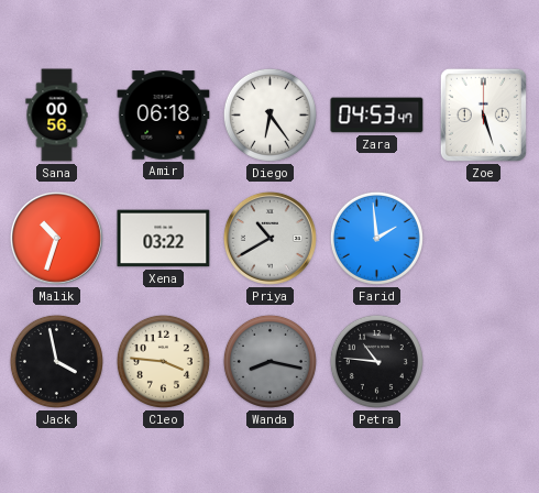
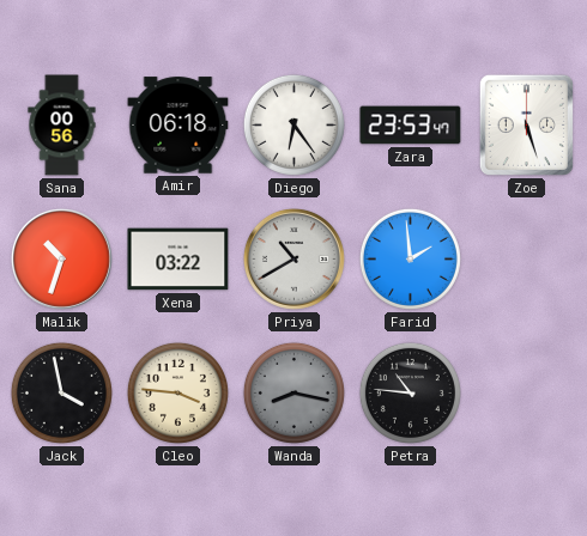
Zara: 04:53 -> 23:53
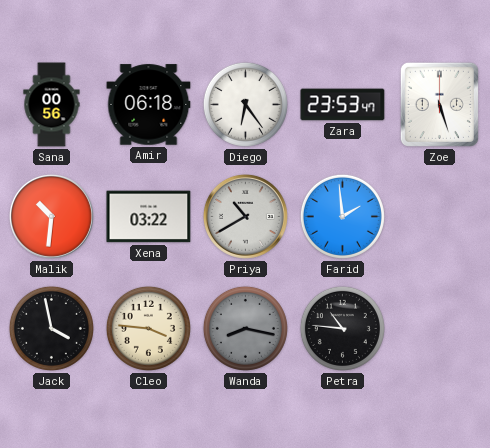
Malik: 10:33 -> 10:31
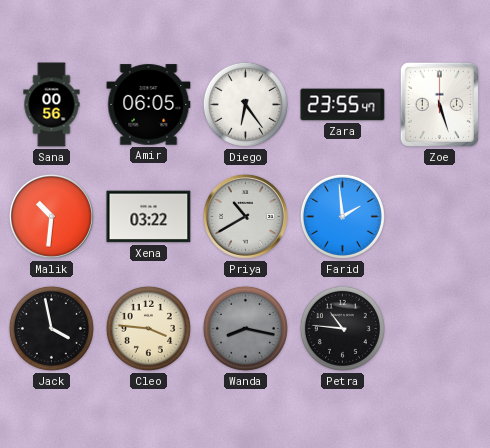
Amir: 06:18 -> 06:05
Zara: 23:53 -> 23:55
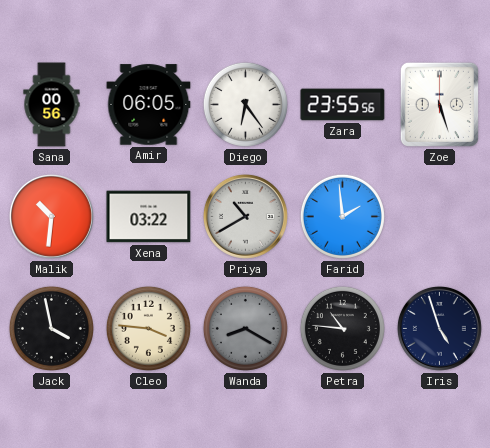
Zara: 23:55:47 -> 23:55:56
Wanda: 8:17 -> 8:20
Iris: none -> 4:57
